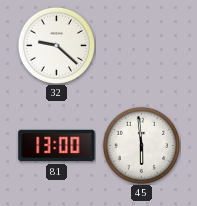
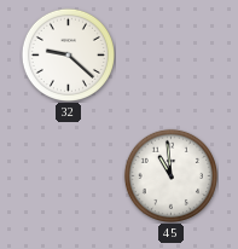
81: 13:00 -> none
45: 5:59 -> 10:59
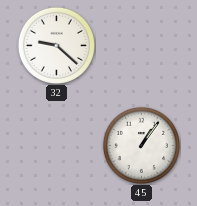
45: 10:59 -> 1:06
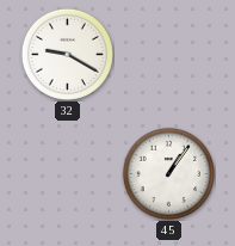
32: 9:22 -> 9:20
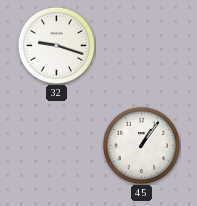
32: 9:20 -> 9:18
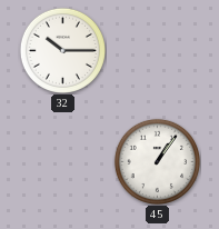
32: 9:18 -> 10:15
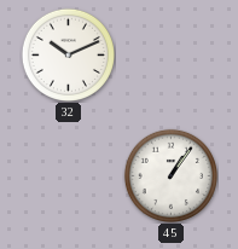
32: 10:15 -> 10:11
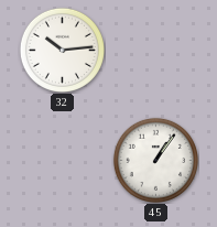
32: 10:11 -> 10:14
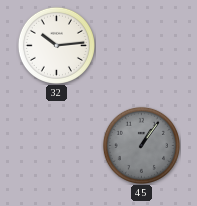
45 dial: white -> grey
